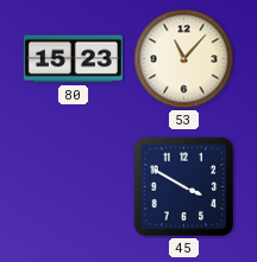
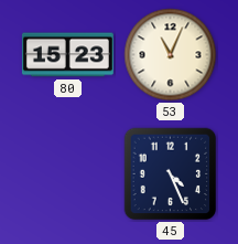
53: 11:07 -> 11:04
45: 3:50 -> 4:26
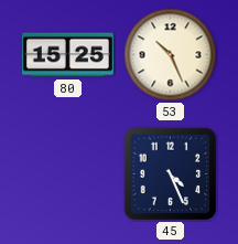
80: 15:23 -> 15:25
53: 11:04 -> 10:26
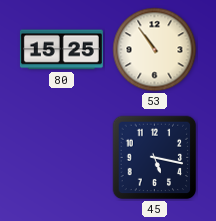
53: 10:26 -> 10:54
45: 4:26 -> 5:17
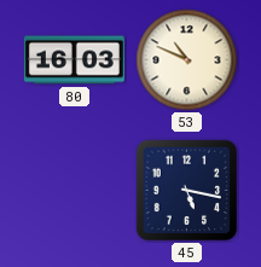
80: 15:25 -> 16:03
53: 10:54 -> 10:49
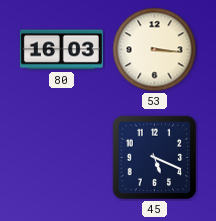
53: 10:49 -> 3:16
45: 5:17 -> 5:19
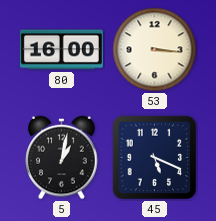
80: 16:03 -> 16:00
5: none -> 1:02
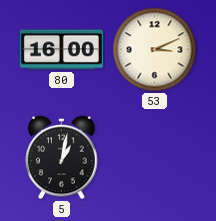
53: 3:16 -> 3:11
45: 5:19 -> none
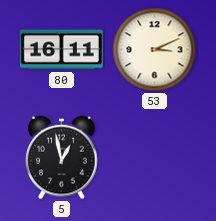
80: 16:00 -> 16:11
5: 1:02 -> 12:58
